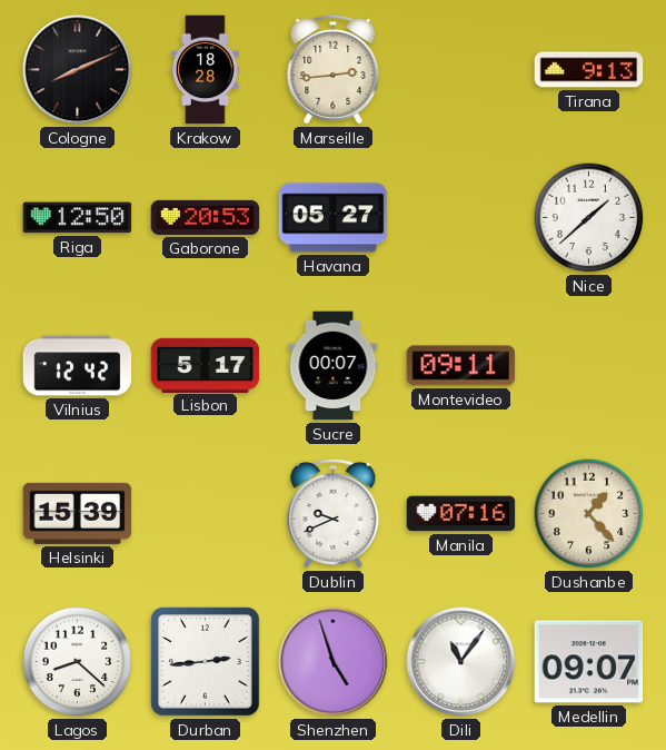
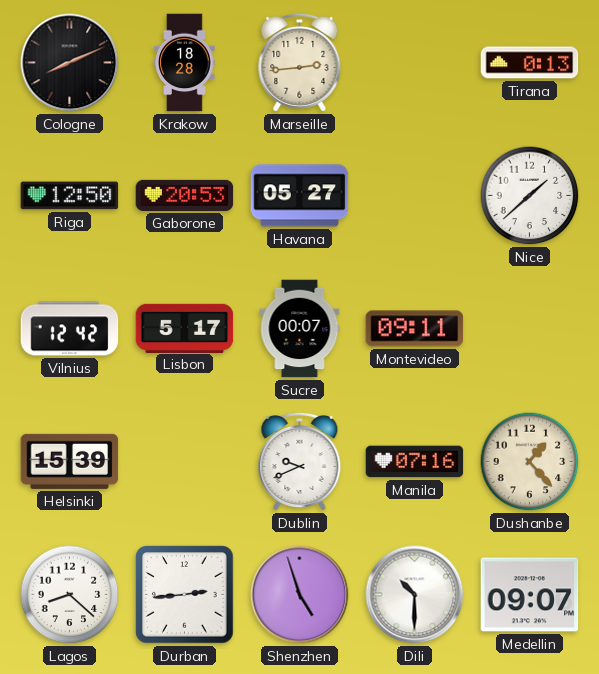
Tirana: 9:13 -> 0:13
Dili: 11:06 -> 10:30
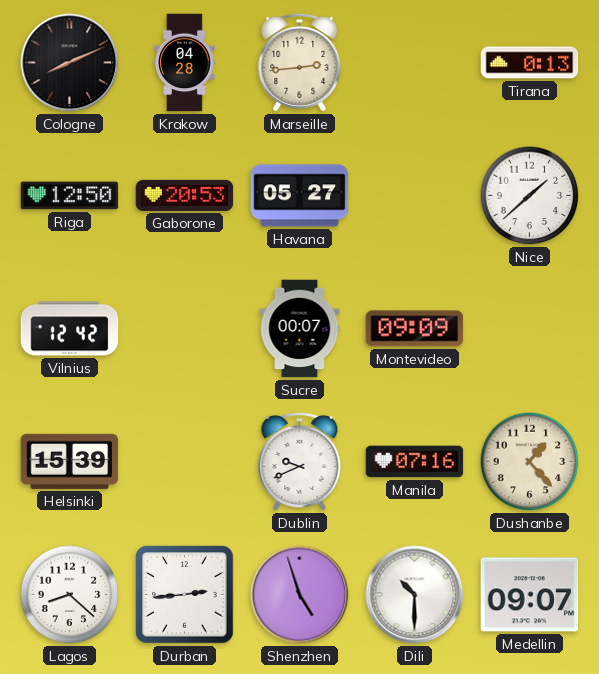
Krakow: 18:28 -> 04:28
Lisbon: 5:17 -> none
Montevideo: 09:11 -> 09:09
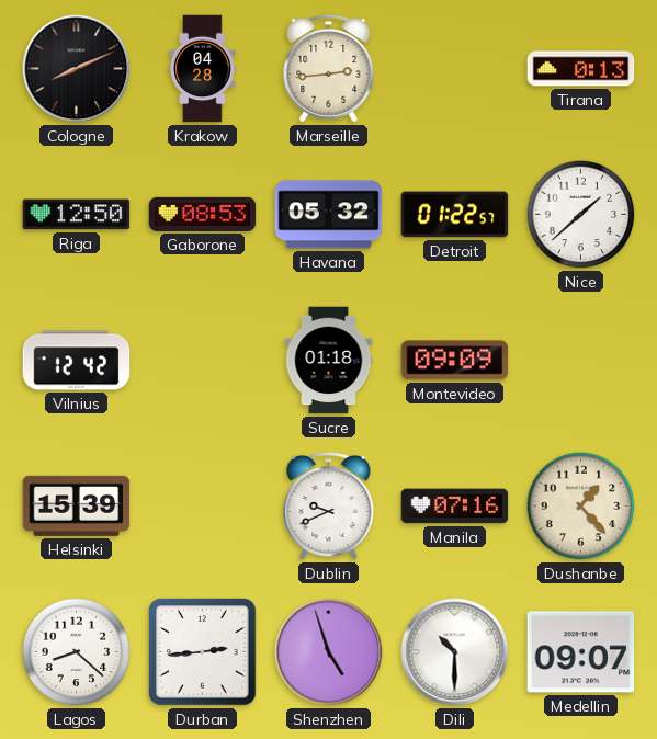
Gaborone: 20:53 -> 08:53
Havana: 05:27 -> 05:32
Detroit: none -> 01:22
Sucre: 00:07 -> 01:18
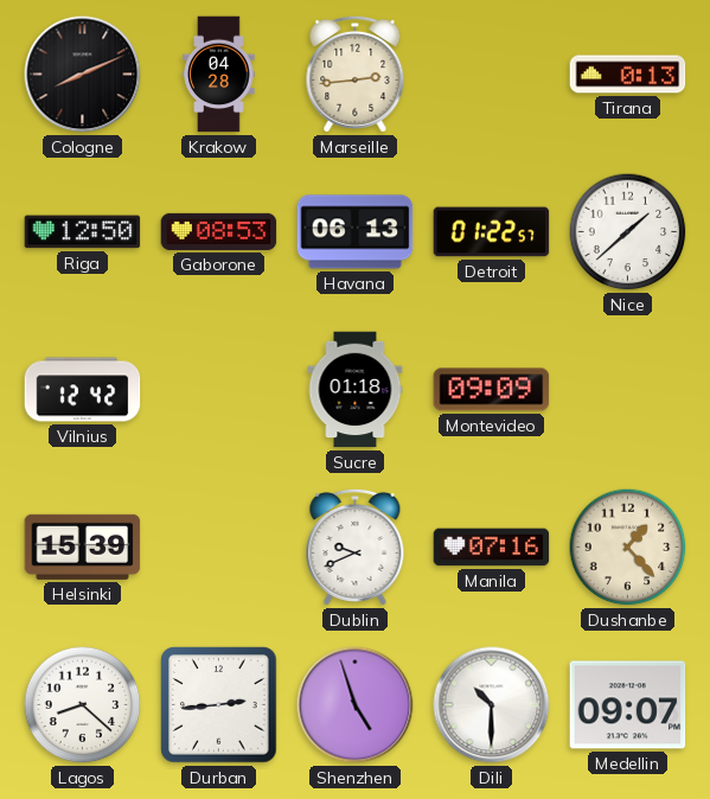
Havana: 05:32 -> 06:13
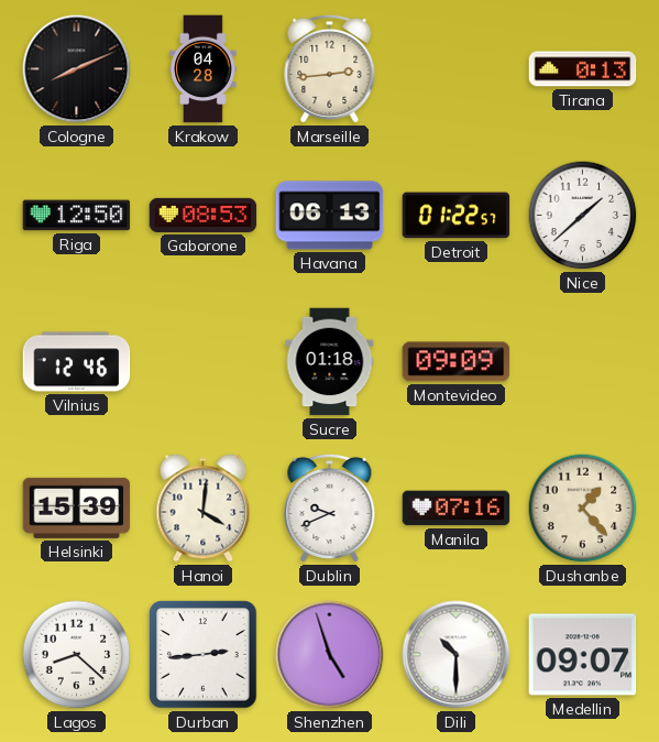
Vilnius: 12:42 -> 12:46
Hanoi: none -> 4:01
